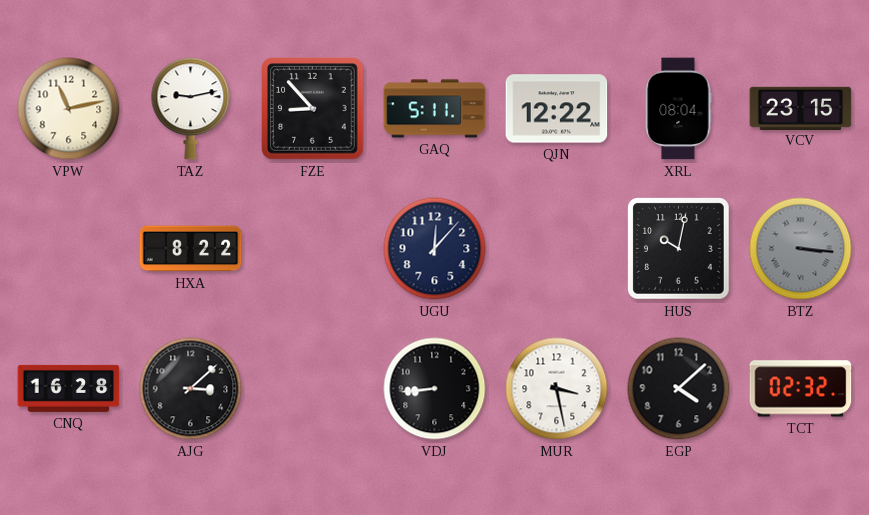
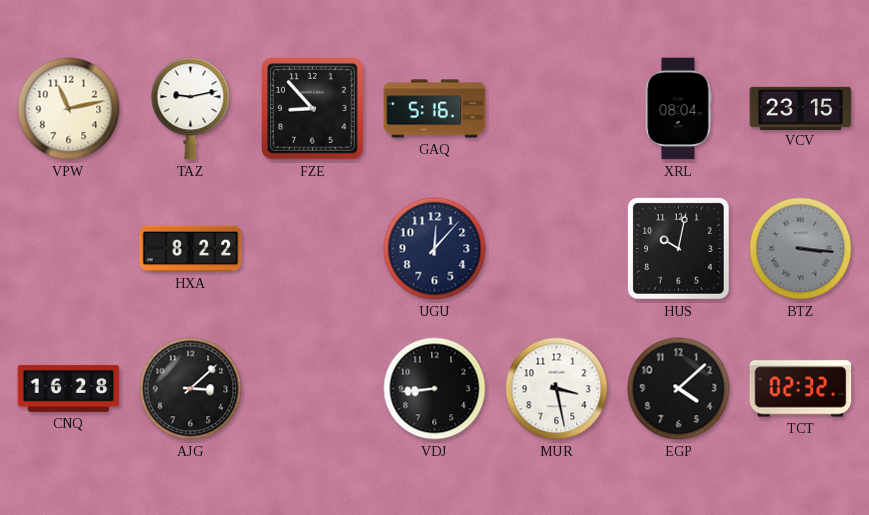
GAQ: 5:11 -> 5:16
QJN: 12:22 -> none
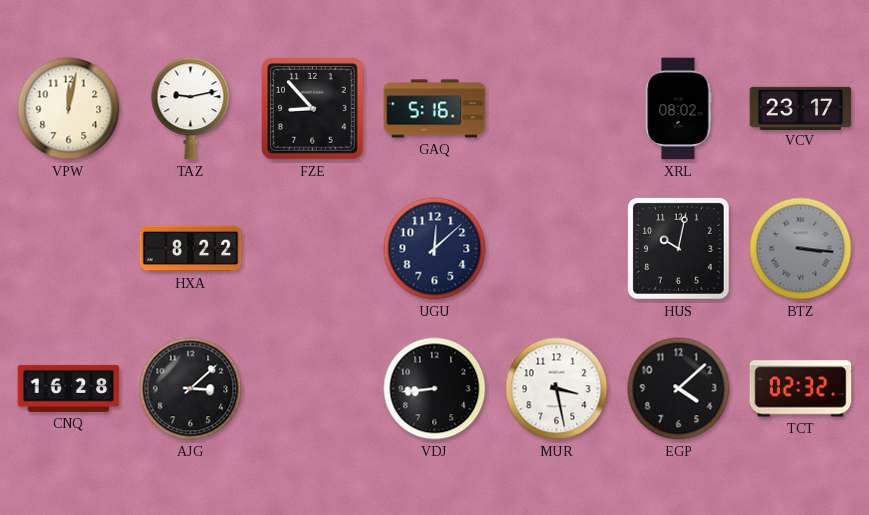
VPW: 11:13 -> 12:02
XRL: 08:04 -> 08:02
VCV: 23:15 -> 23:17
UGU: 12:07 -> 12:08
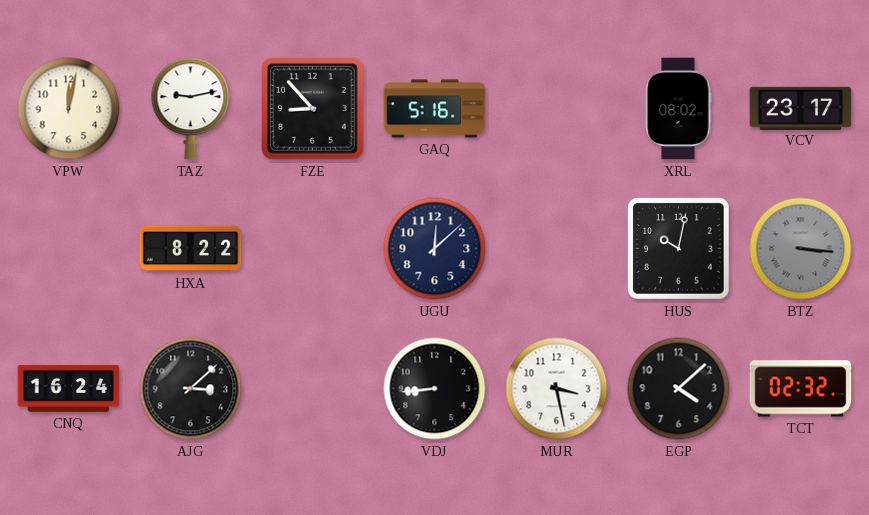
CNQ: 16:28 -> 16:24
